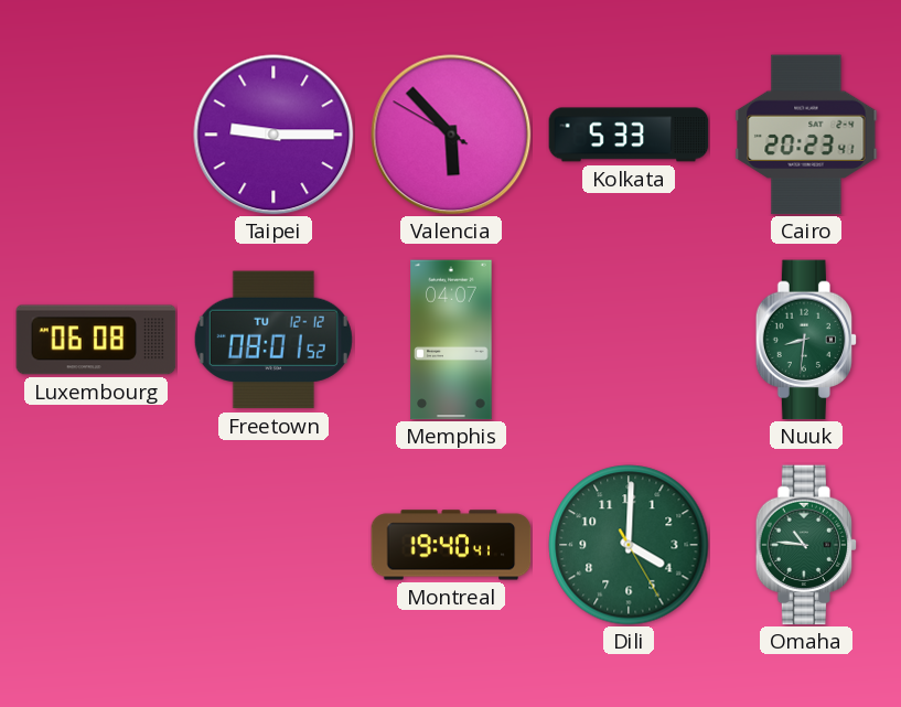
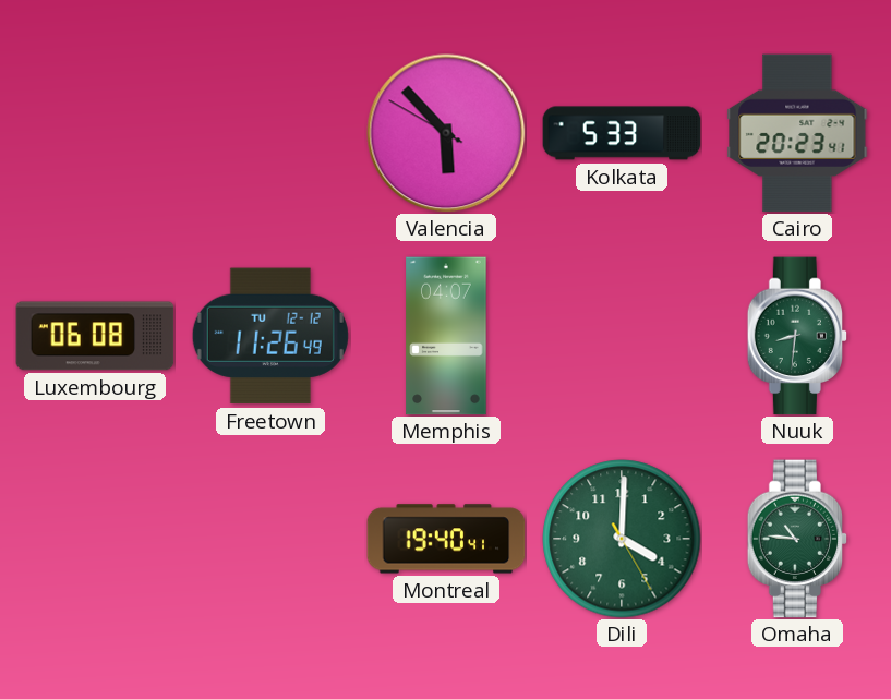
Taipei: 9:15 -> none
Freetown: 08:01 -> 11:26
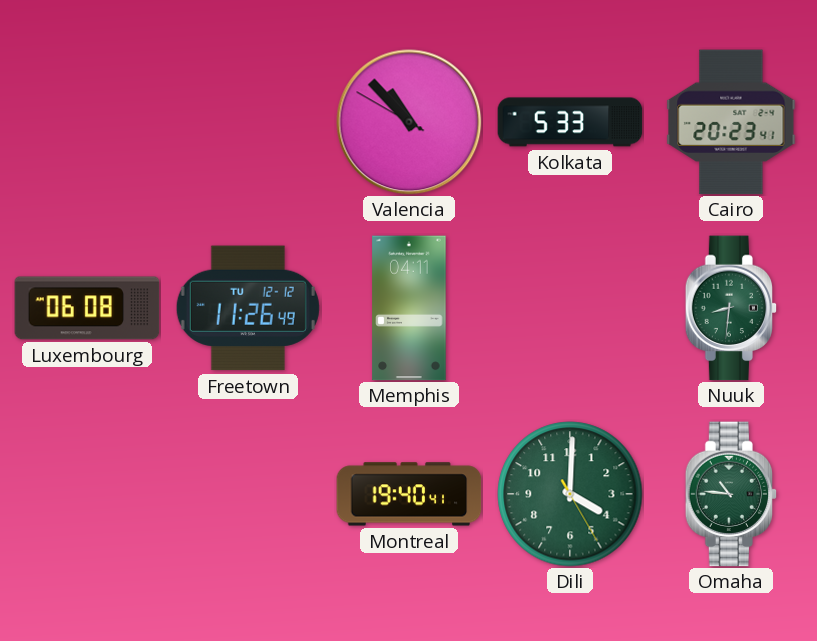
Valencia: 5:52 -> 10:52
Memphis: 04:07 -> 04:11
